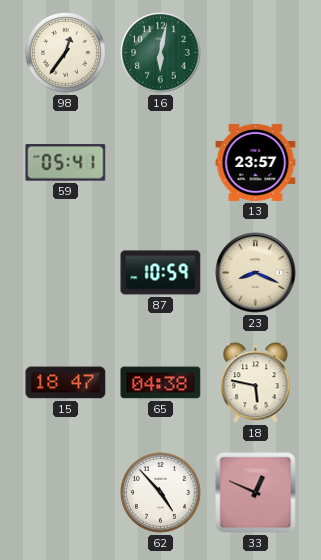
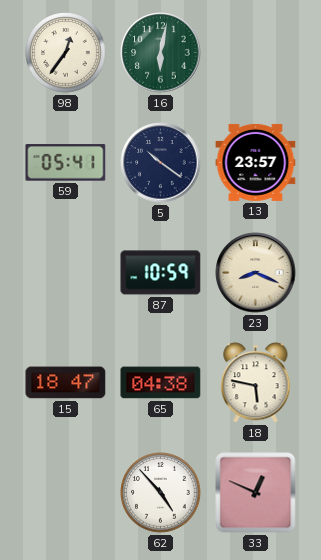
5: none -> 10:21
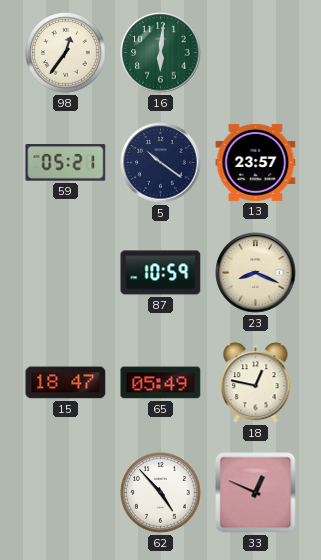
16: 6:02 -> 6:01
59: 05:41 -> 05:21
65: 04:38 -> 05:49
18: 5:47 -> 12:47
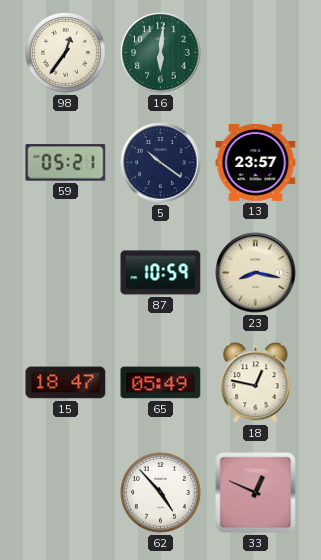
23: 8:19 -> 8:17
